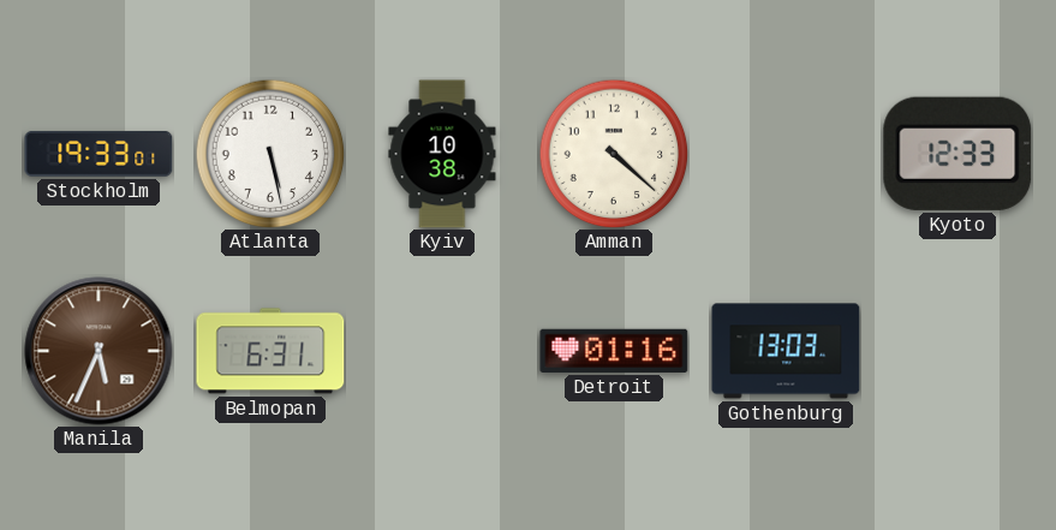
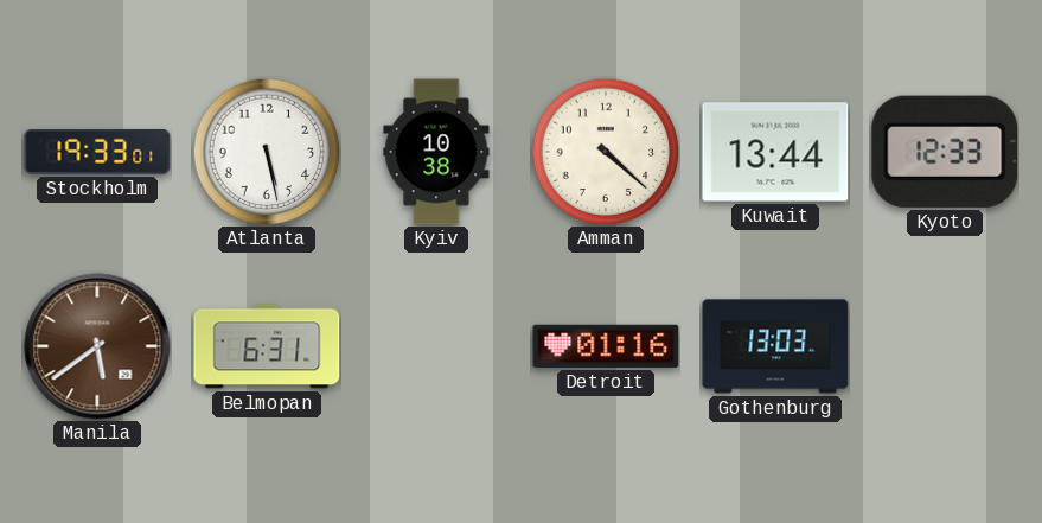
Kuwait: none -> 13:44
Manila: 5:34 -> 5:39
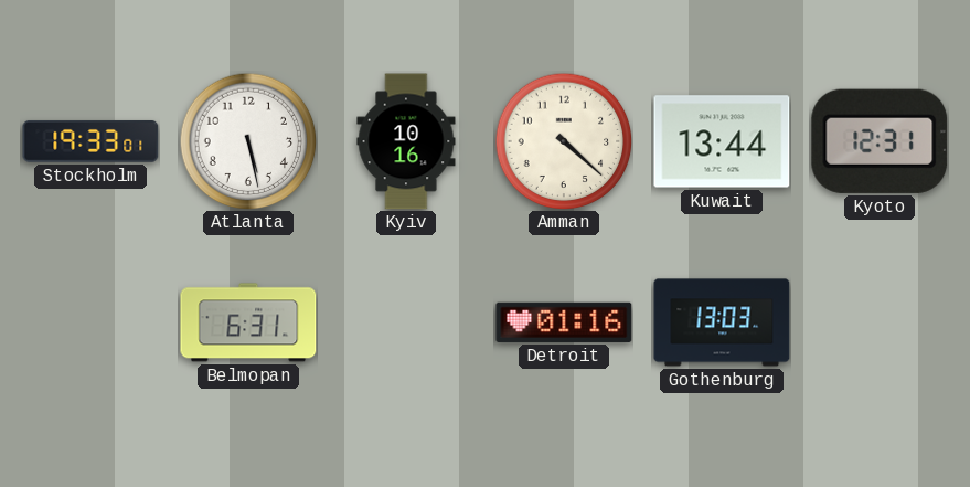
Kyiv: 10:38 -> 10:16
Kyoto: 12:33 -> 12:31
Manila: 5:39 -> none
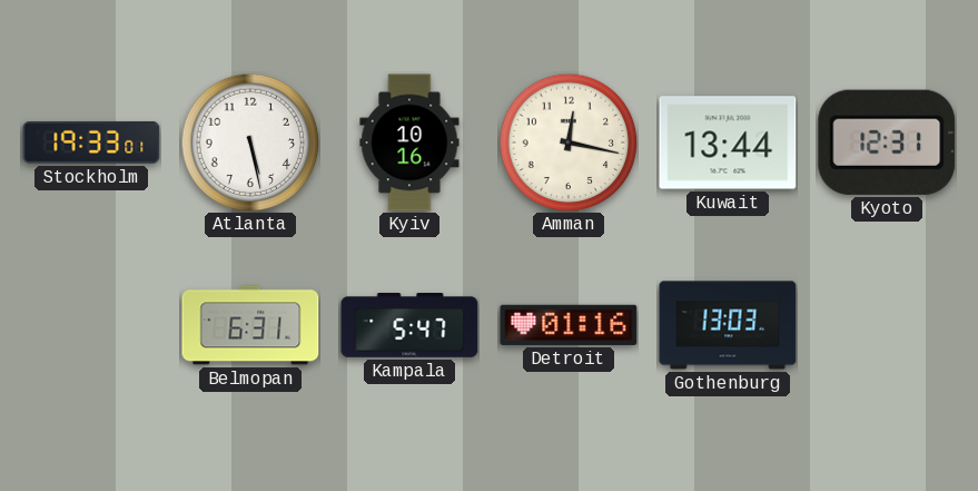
Amman: 4:22 -> 12:17
Kampala: none -> 5:47
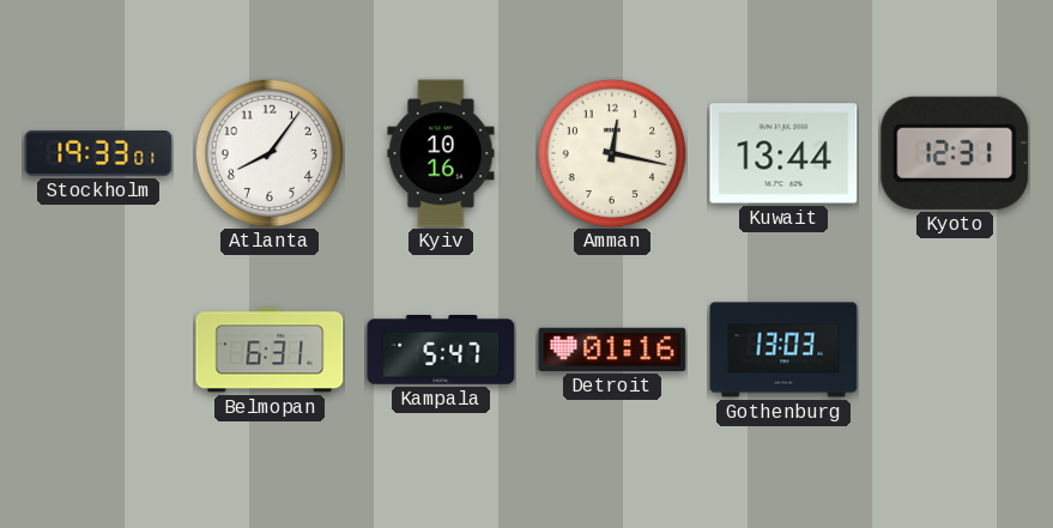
Atlanta: 5:28 -> 8:06
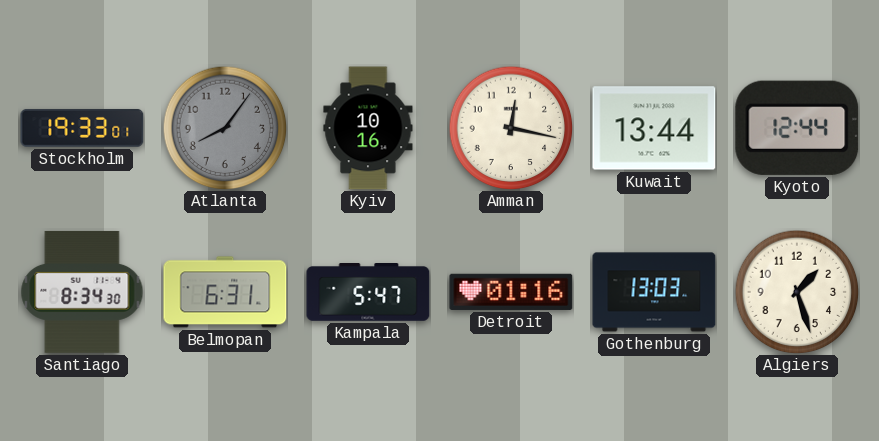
Atlanta dial: white -> grey
Kyoto: 12:31 -> 12:44
Santiago: none -> 8:34
Algiers: none -> 1:27
